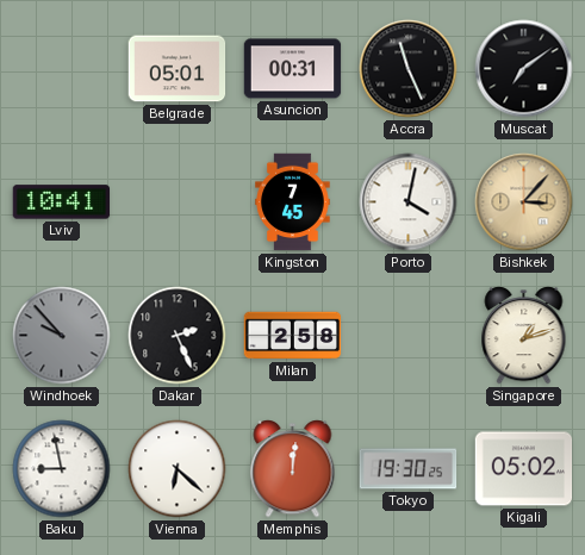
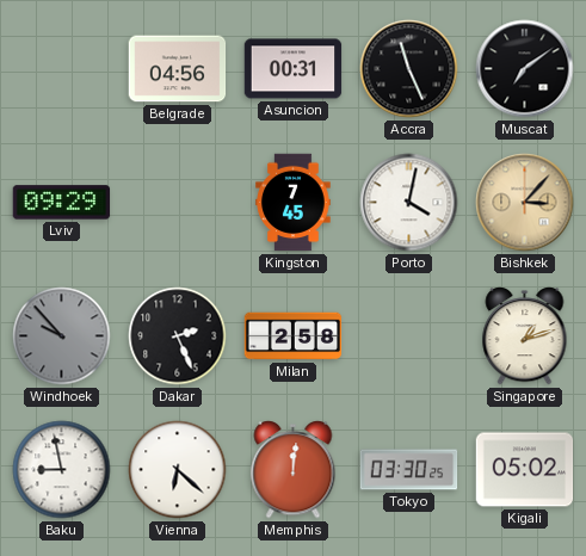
Belgrade: 05:01 -> 04:56
Lviv: 10:41 -> 09:29
Tokyo: 19:30 -> 03:30
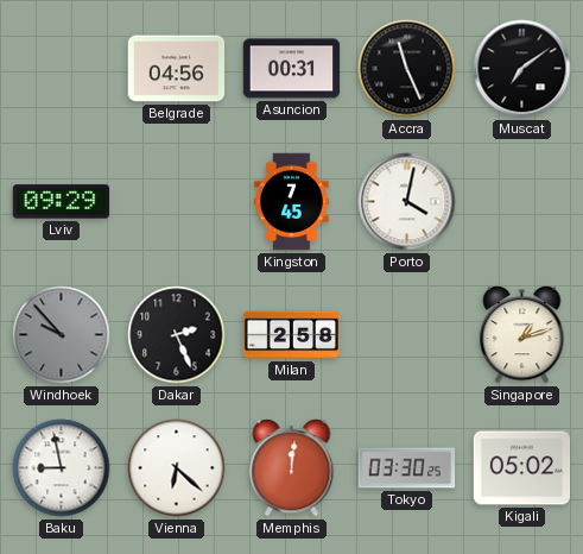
Bishkek: 3:07 -> none
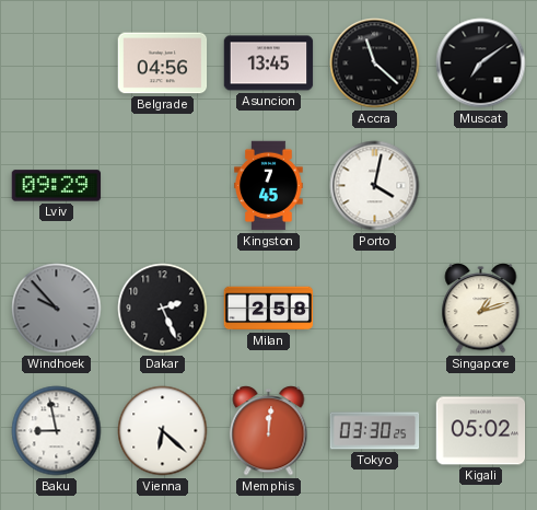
Asuncion: 00:31 -> 13:45
Accra: 11:26 -> 11:22
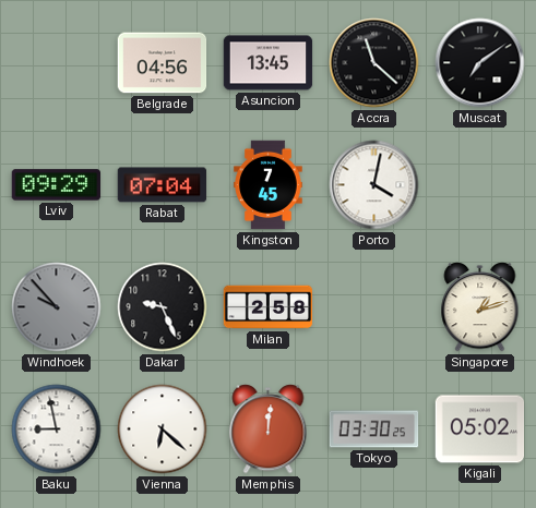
Rabat: none -> 07:04
Dakar: 2:26 -> 9:26
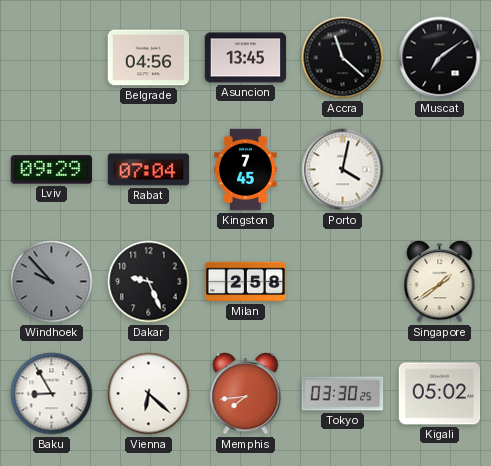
Singapore: 1:12 -> 1:39
Baku: 8:58 -> 8:55
Memphis: 12:01 -> 7:44
